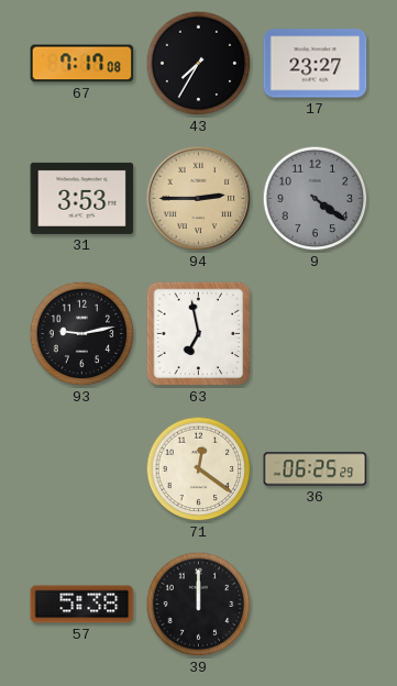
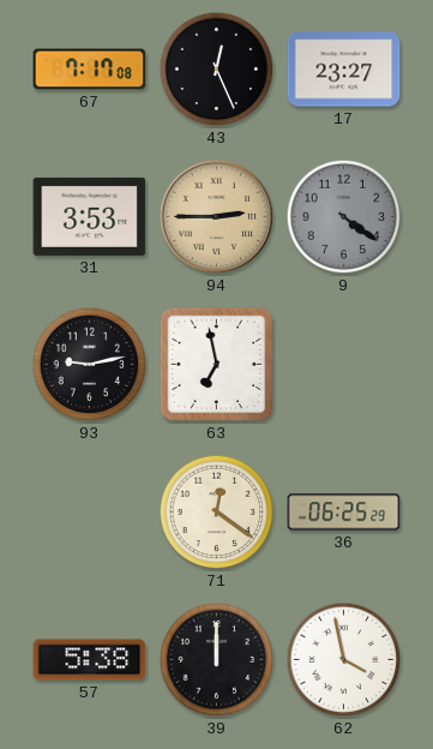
43: 7:35 -> 12:26
62: none -> 3:58
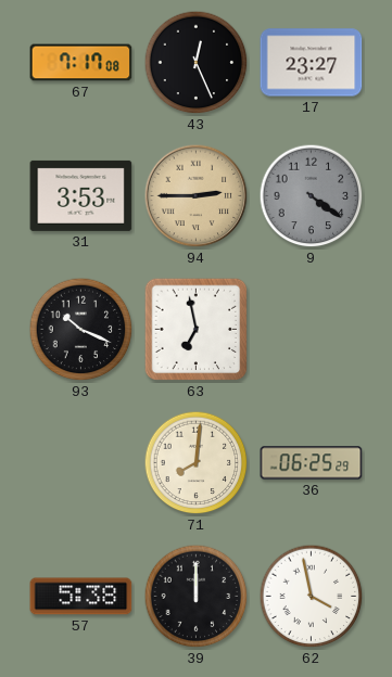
93: 9:13 -> 10:19
71: 12:21 -> 8:01
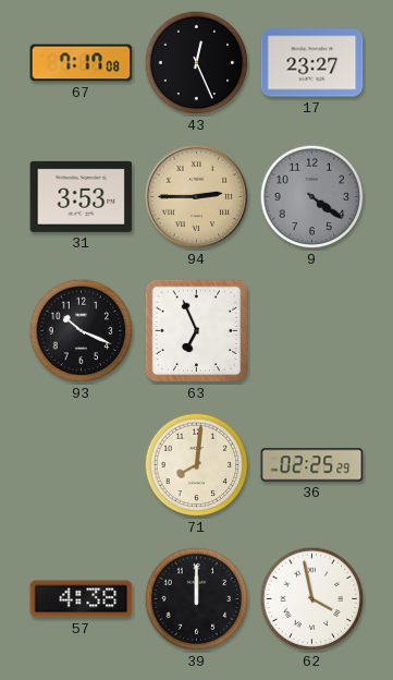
63: 6:58 -> 6:56
36: 06:25 -> 02:25
57: 5:38 -> 4:38
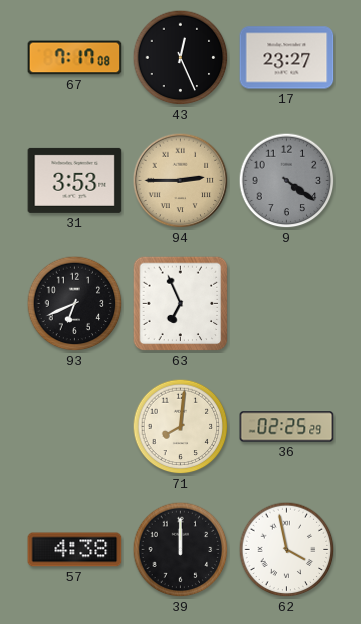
93: 10:19 -> 6:41
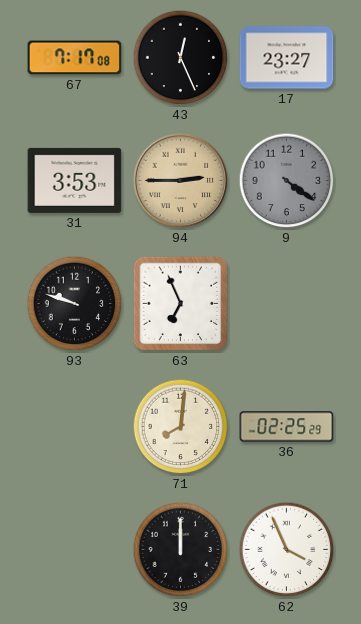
93: 6:41 -> 9:48
57: 4:38 -> none
62: 3:58 -> 3:56
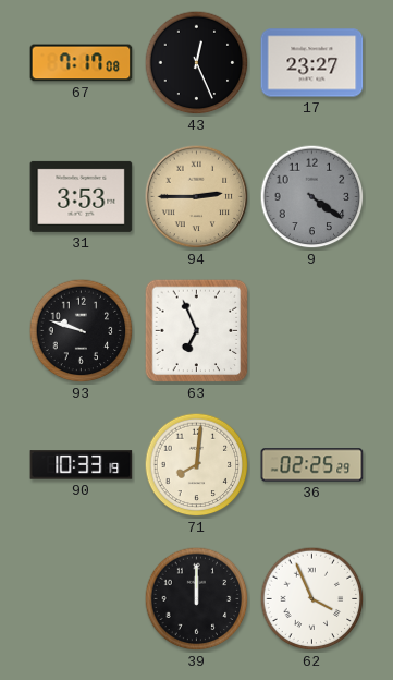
90: none -> 10:33
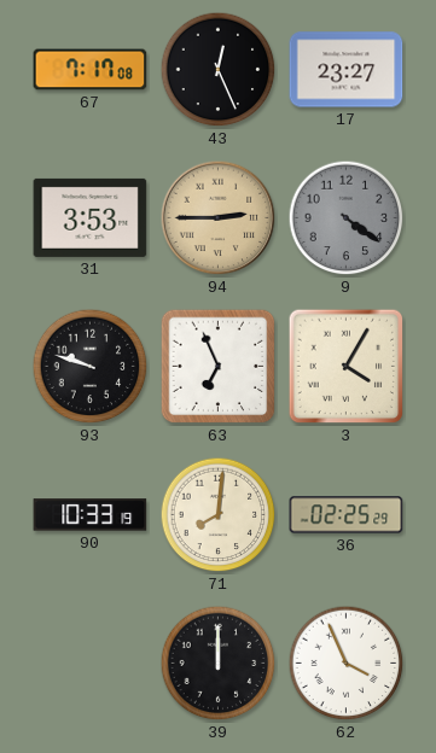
3: none -> 4:05
